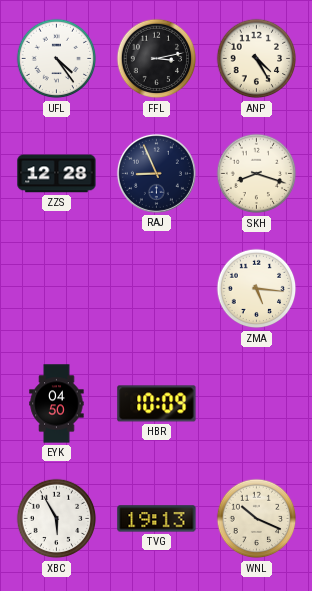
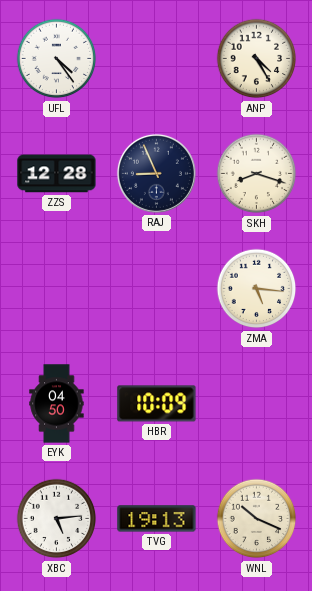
FFL: 3:13 -> none
XBC: 5:55 -> 5:14
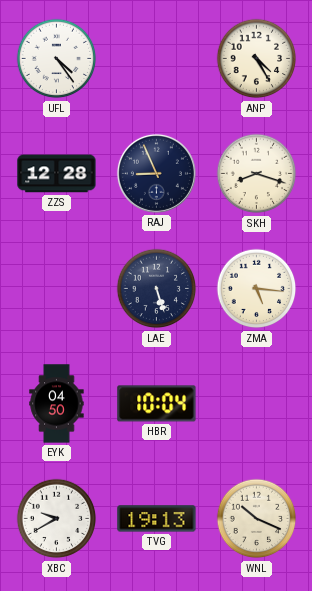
LAE: none -> 5:27
HBR: 10:09 -> 10:04
XBC: 5:14 -> 9:40
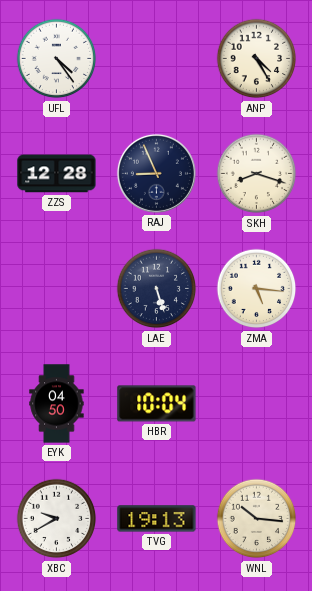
WNL: 10:19 -> 10:16
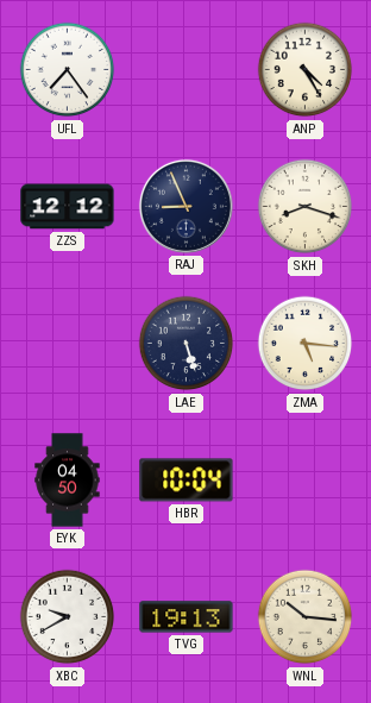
UFL: 4:24 -> 7:24
ZZS: 12:28 -> 12:12
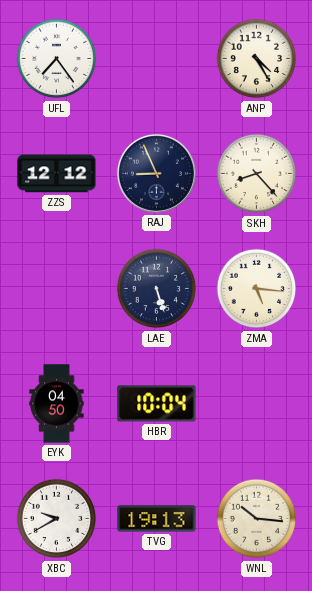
SKH: 8:18 -> 8:23
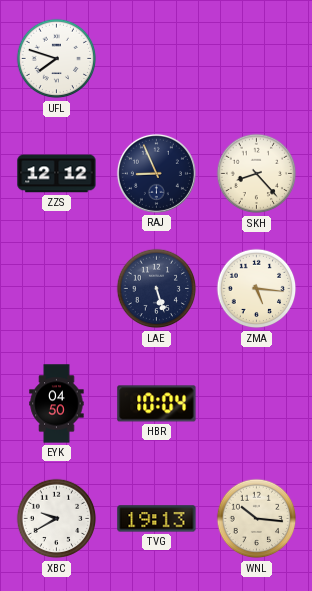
UFL: 7:24 -> 7:48
ANP: 4:25 -> none
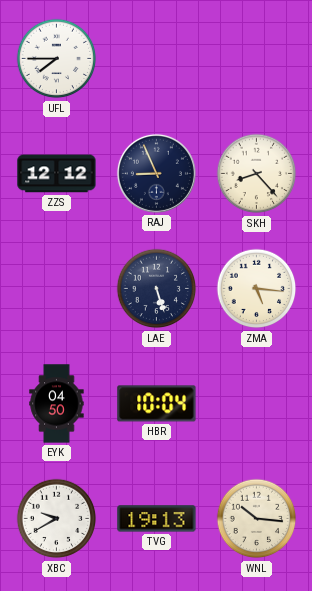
UFL: 7:48 -> 7:45
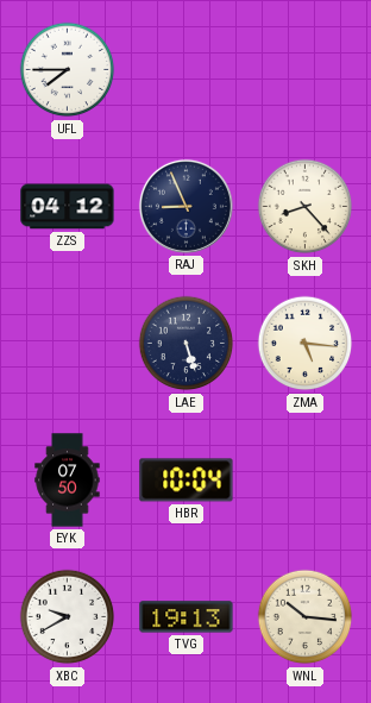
ZZS: 12:12 -> 04:12
EYK: 04:50 -> 07:50
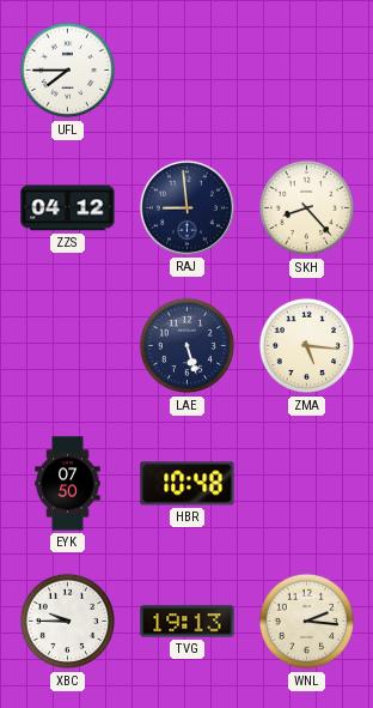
RAJ: 8:56 -> 8:59
HBR: 10:04 -> 10:48
XBC: 9:40 -> 9:45
WNL: 10:16 -> 2:16
